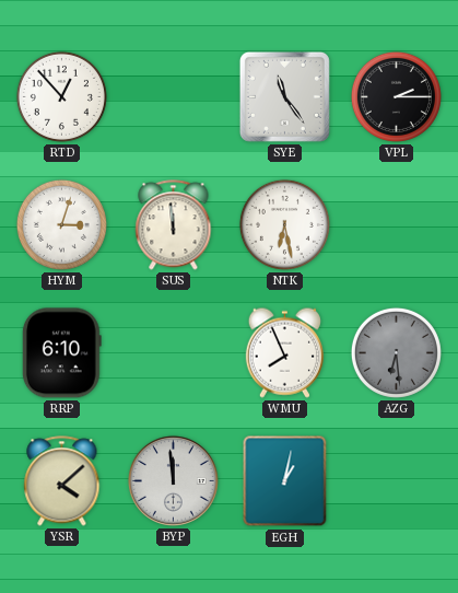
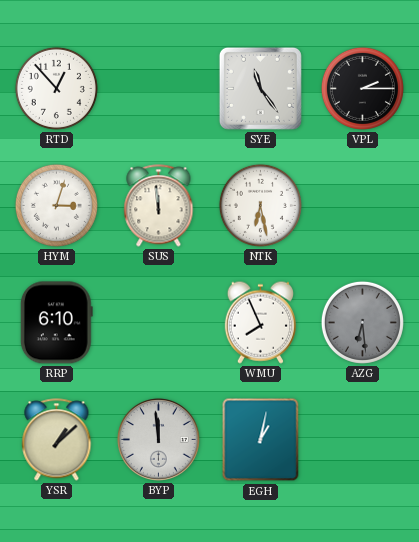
YSR: 4:08 -> 1:08
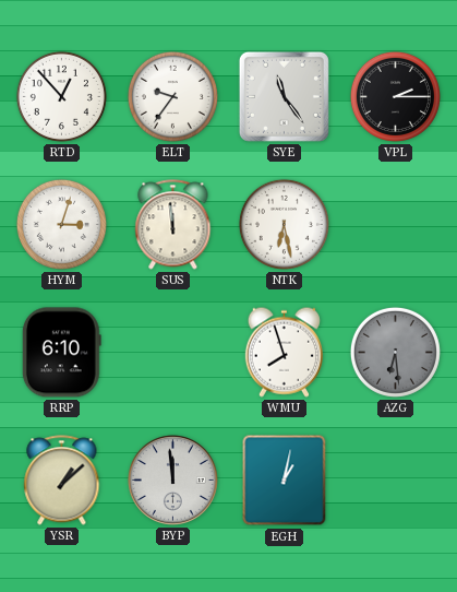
ELT: none -> 9:36
WMU: 7:56 -> 7:57
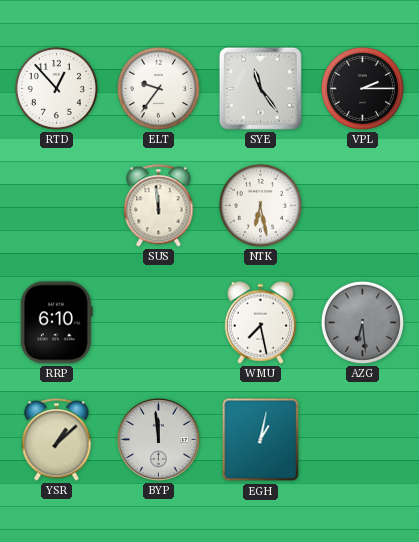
HYM: 3:03 -> none
WMU: 7:57 -> 7:28
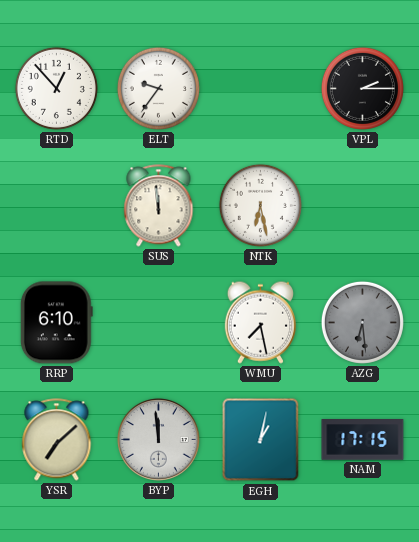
SYE: 11:24 -> none
YSR: 1:08 -> 7:08
NAM: none -> 17:15
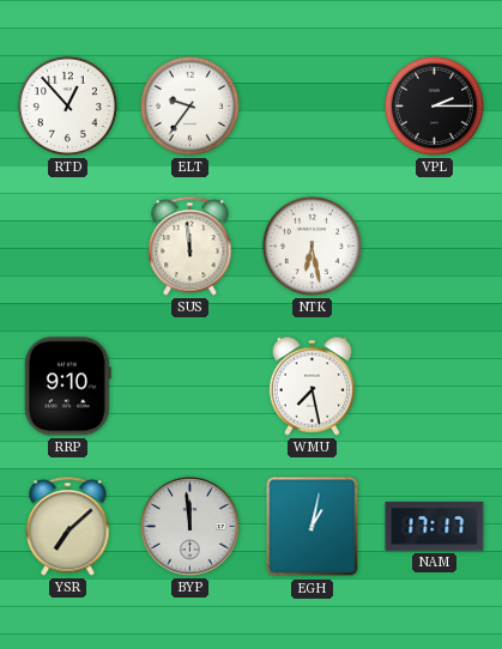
RRP: 6:10 -> 9:10
AZG: 6:29 -> none
NAM: 17:15 -> 17:17
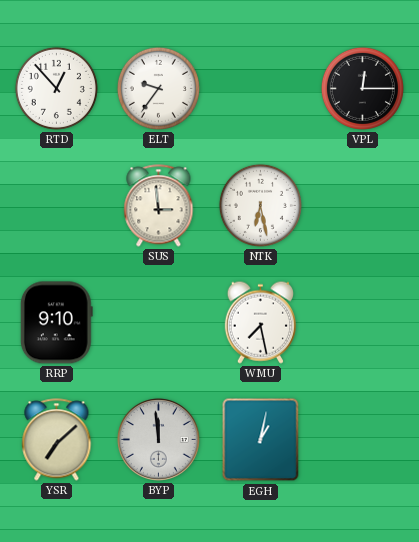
VPL: 2:15 -> 12:15
SUS: 11:59 -> 2:59
NAM: 17:17 -> none
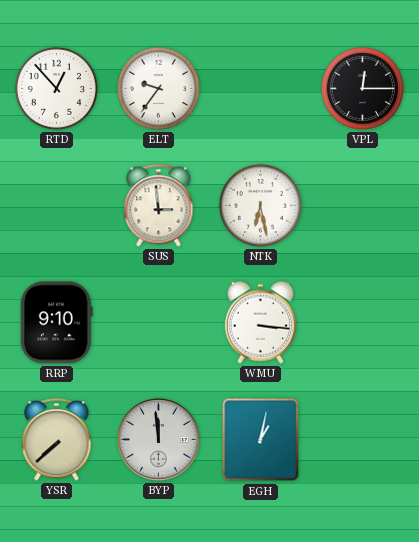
WMU: 7:28 -> 3:16
YSR: 7:08 -> 7:38
